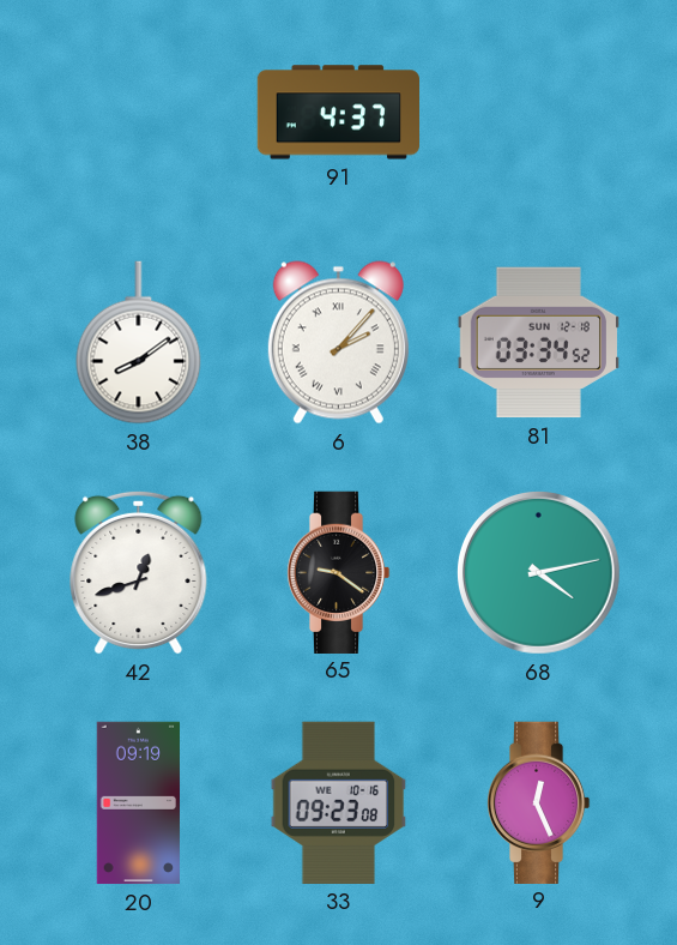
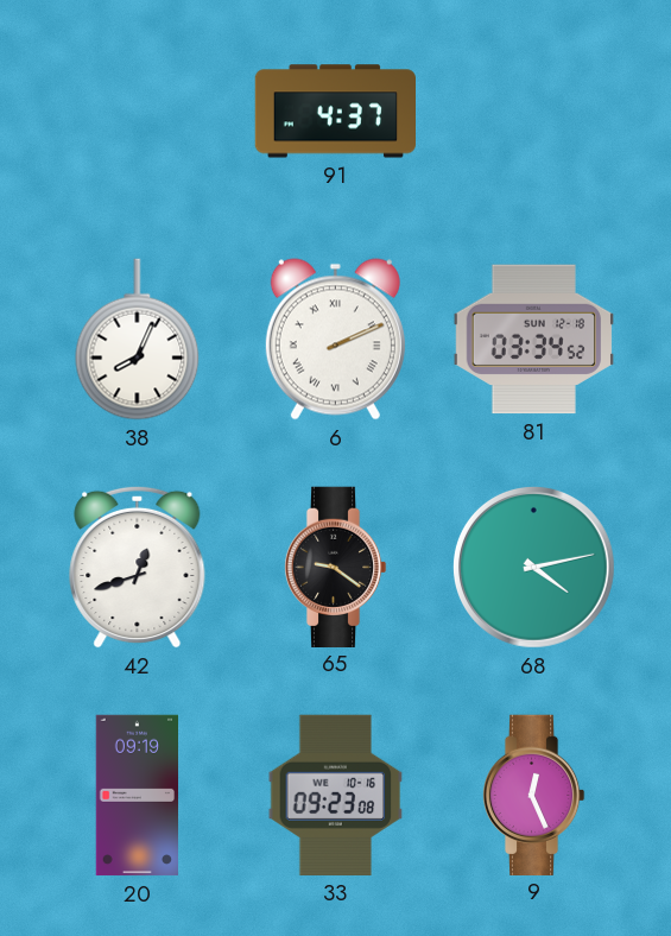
38: 8:09 -> 8:04
6: 2:07 -> 2:11
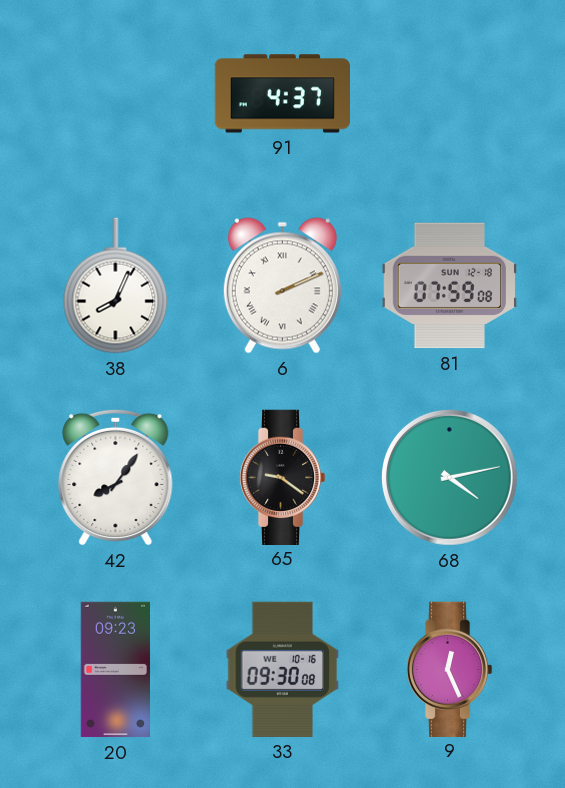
81: 03:34 -> 07:59
42: 12:42 -> 8:06
20: 09:19 -> 09:23
33: 09:23 -> 09:30
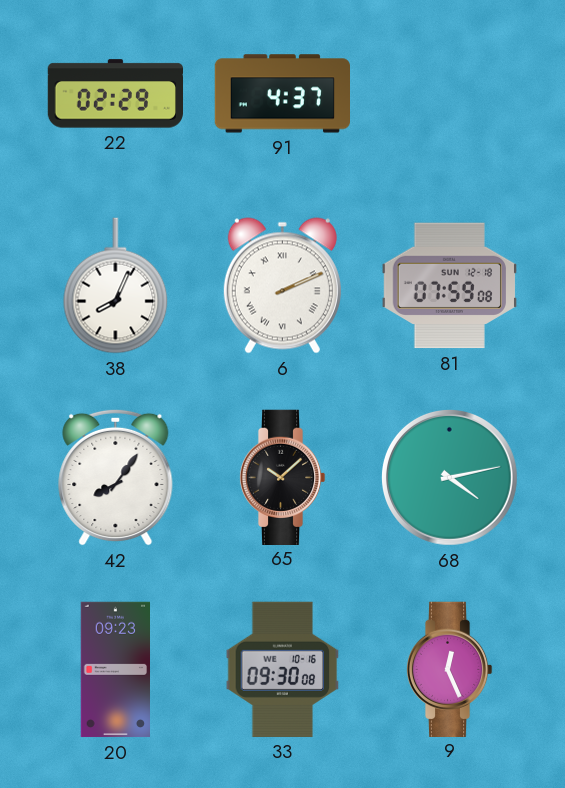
22: none -> 02:29
65: 9:21 -> 10:08
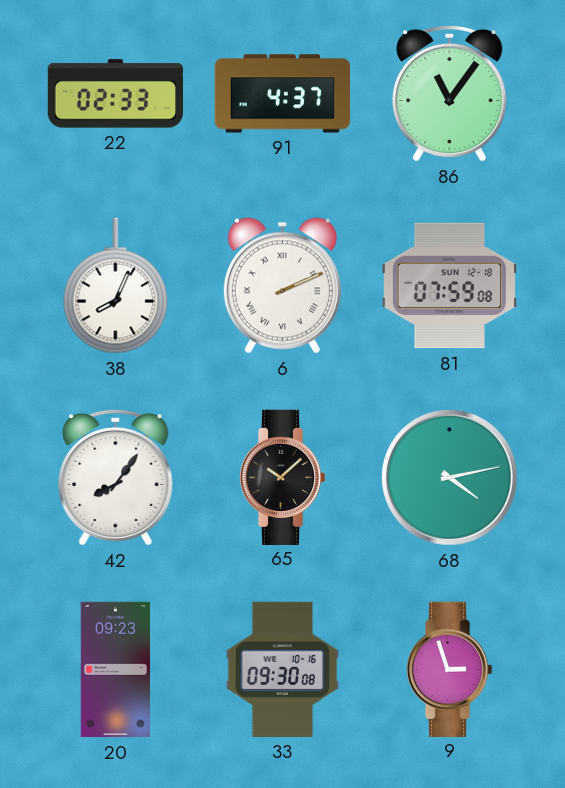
22: 02:29 -> 02:33
86: none -> 11:06
9: 12:26 -> 2:57
